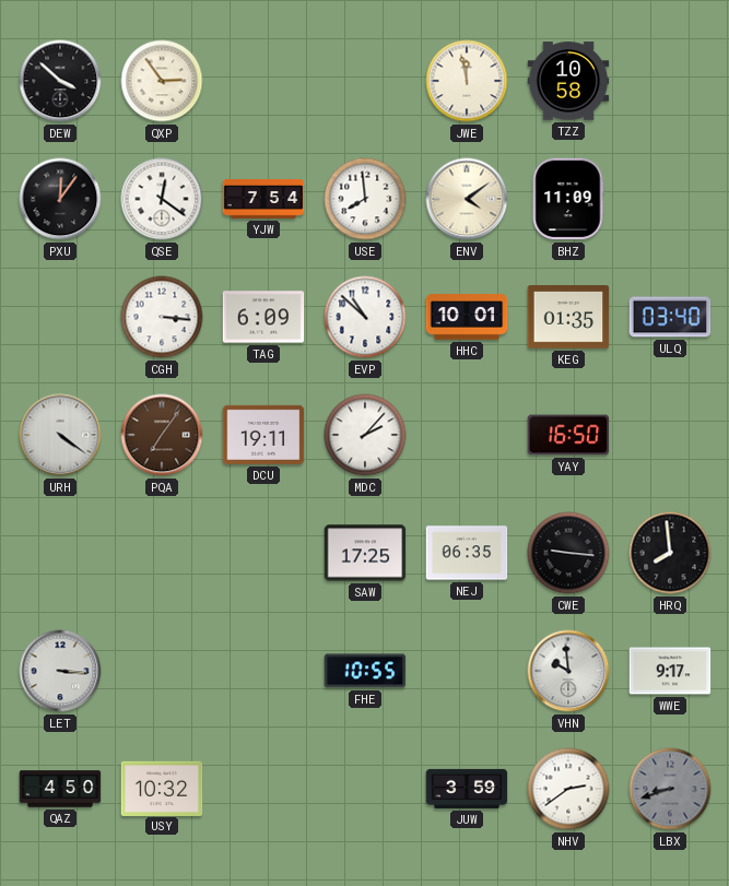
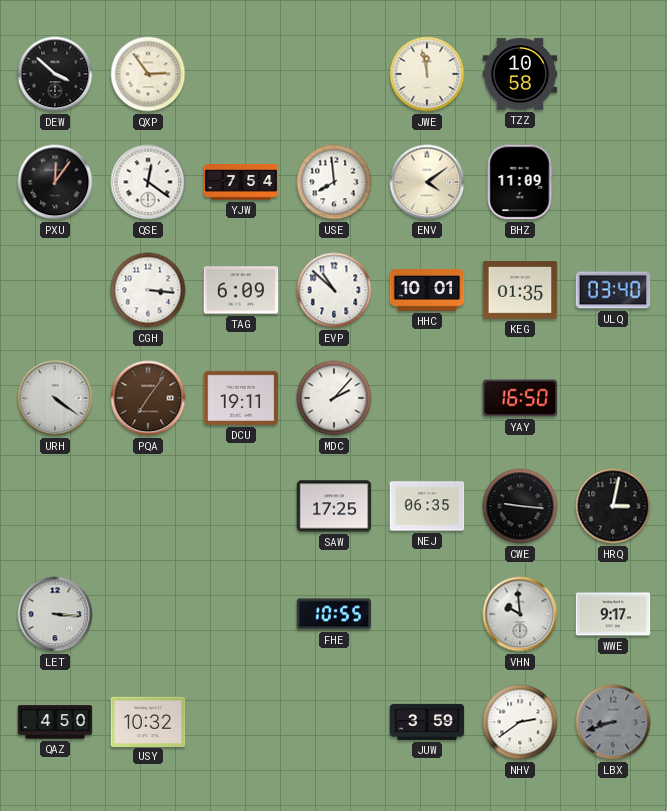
HRQ: 7:59 -> 3:02
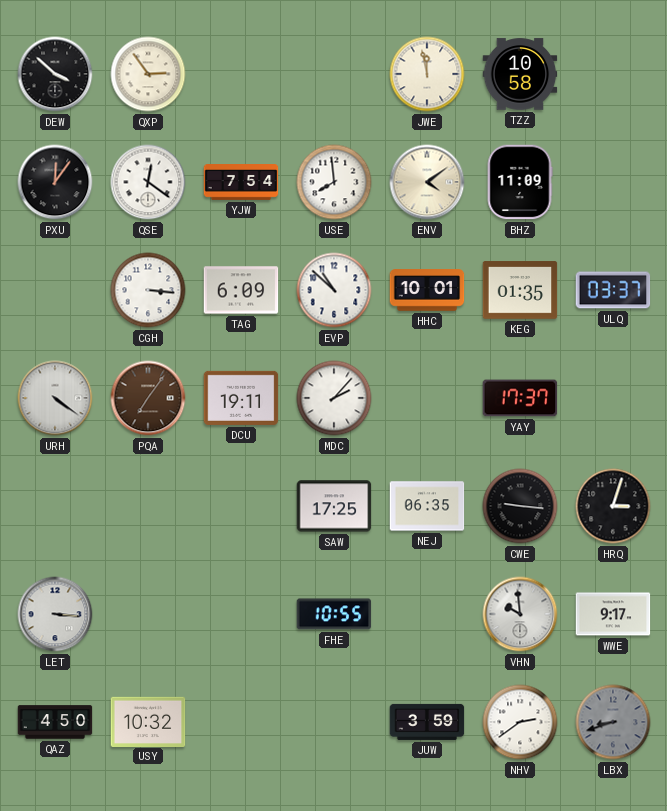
ULQ: 03:40 -> 03:37
YAY: 16:50 -> 17:37
HRQ: 3:02 -> 3:03
